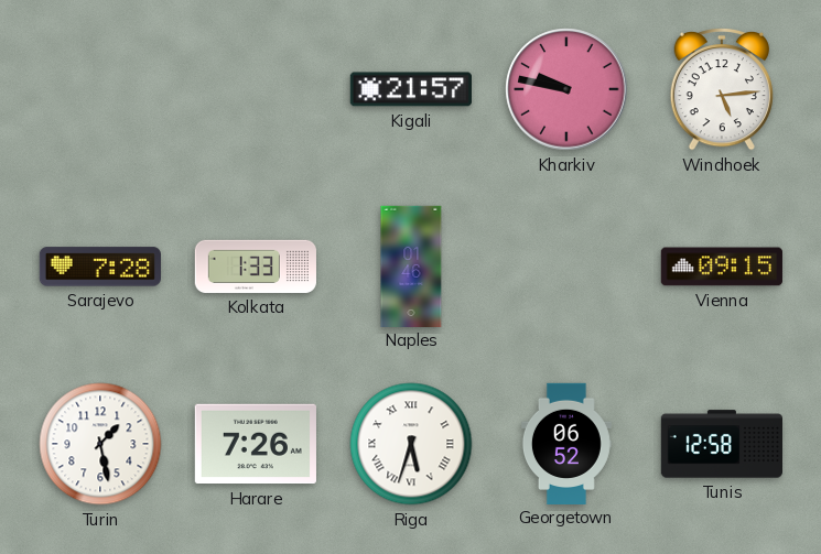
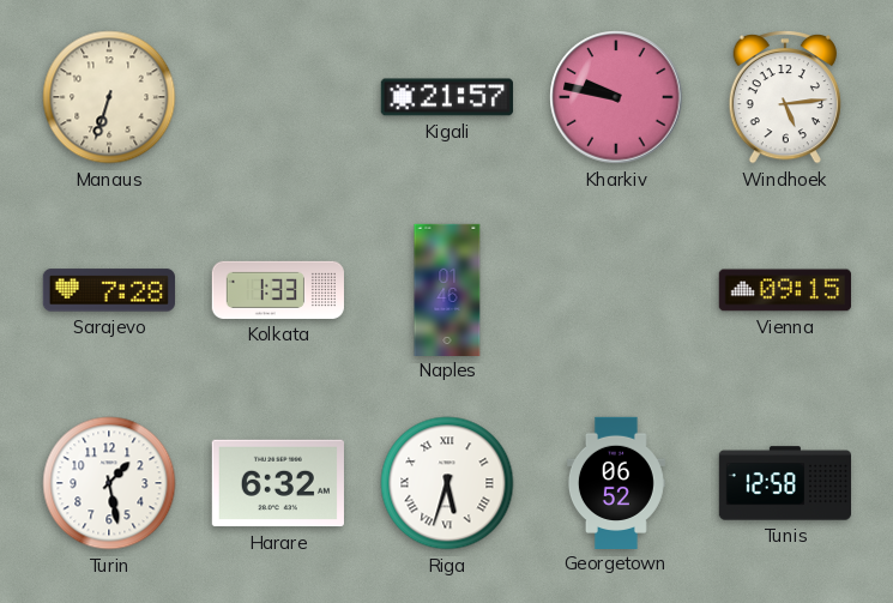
Manaus: none -> 6:33
Harare: 7:26 -> 6:32
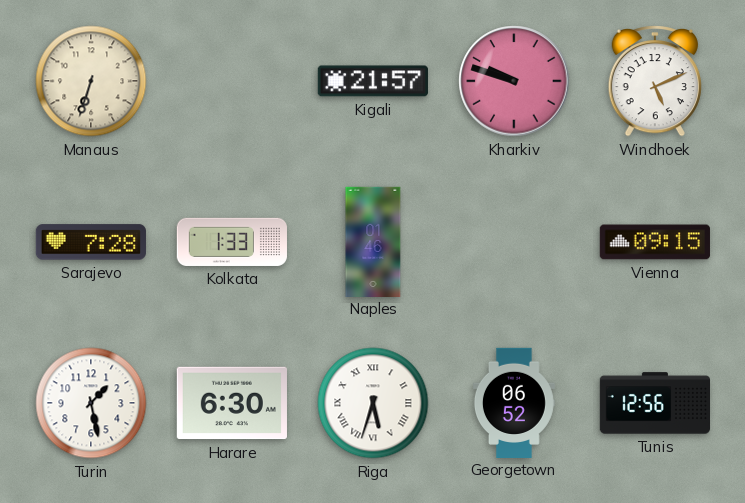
Kharkiv: 9:47 -> 9:48
Windhoek: 5:14 -> 5:11
Harare: 6:32 -> 6:30
Tunis: 12:58 -> 12:56
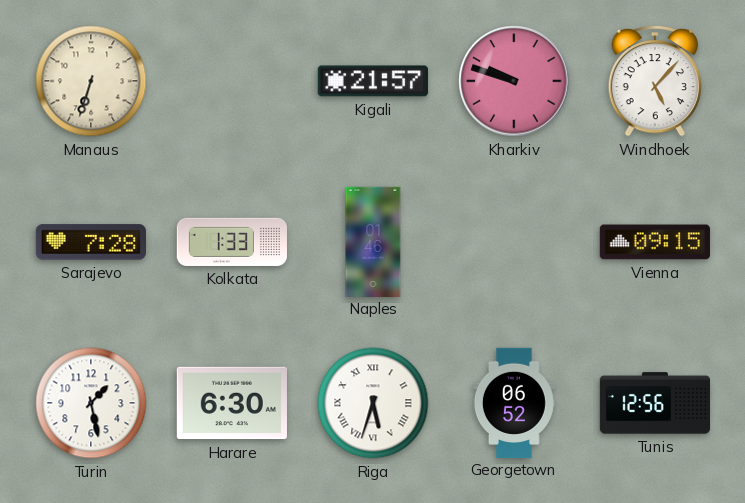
Windhoek: 5:11 -> 5:07
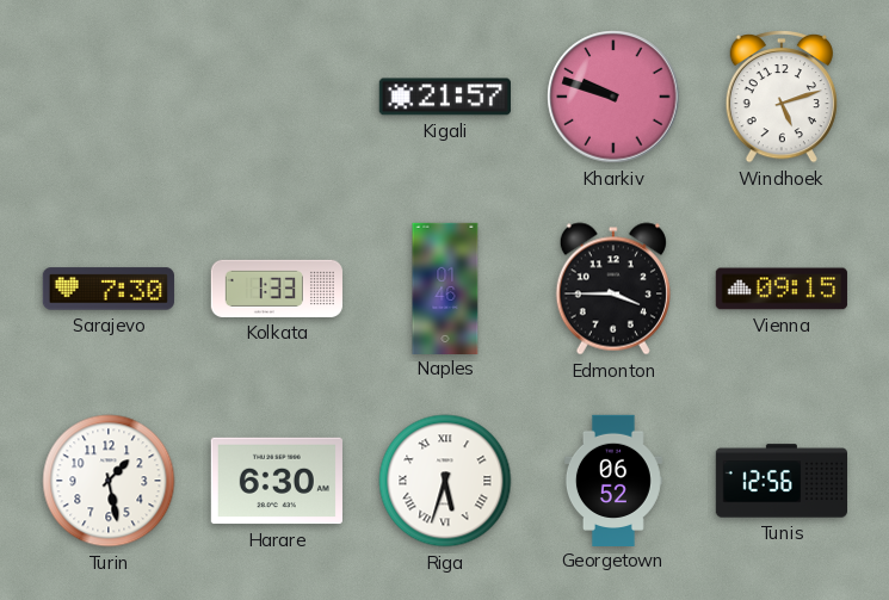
Manaus: 6:33 -> none
Windhoek: 5:07 -> 5:12
Sarajevo: 7:28 -> 7:30
Edmonton: none -> 3:45
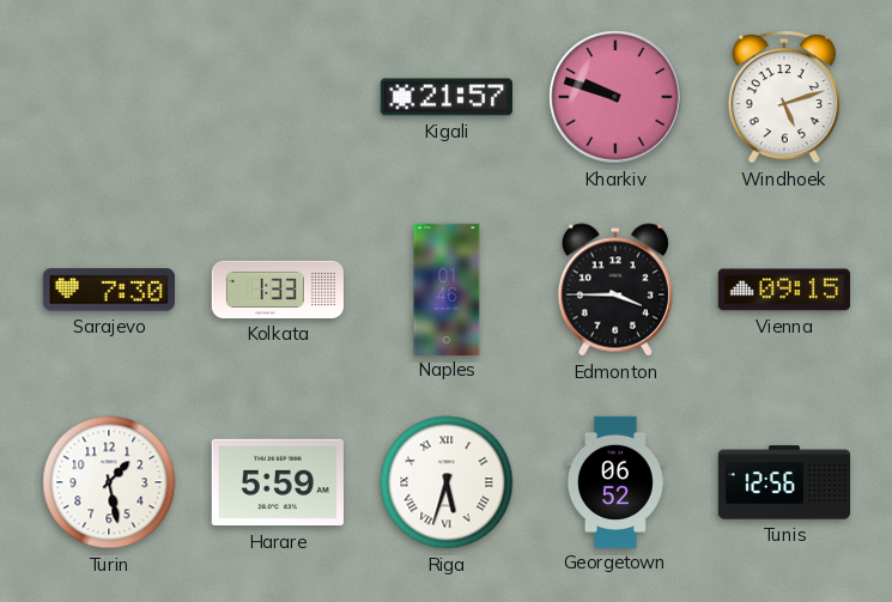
Harare: 6:30 -> 5:59
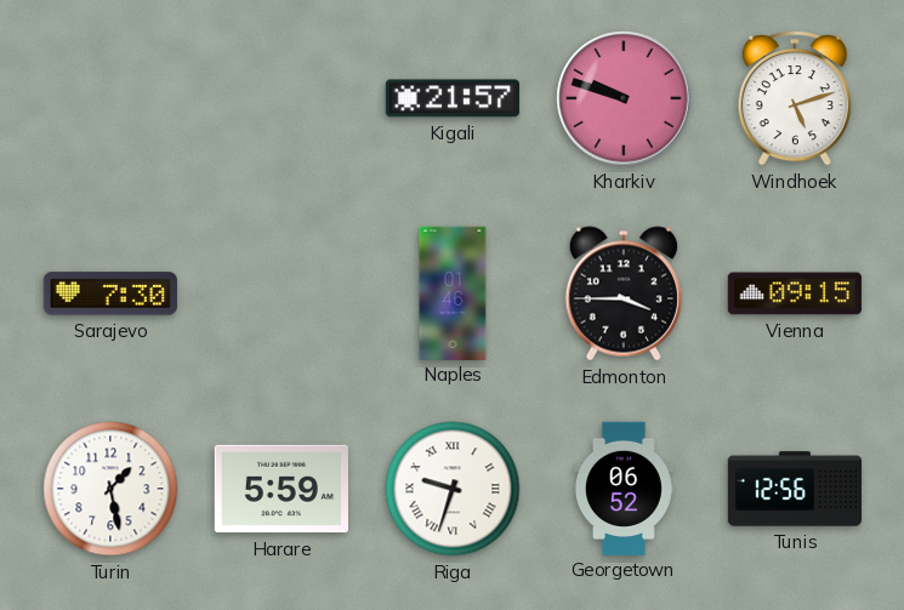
Kolkata: 1:33 -> none
Riga: 5:33 -> 9:33
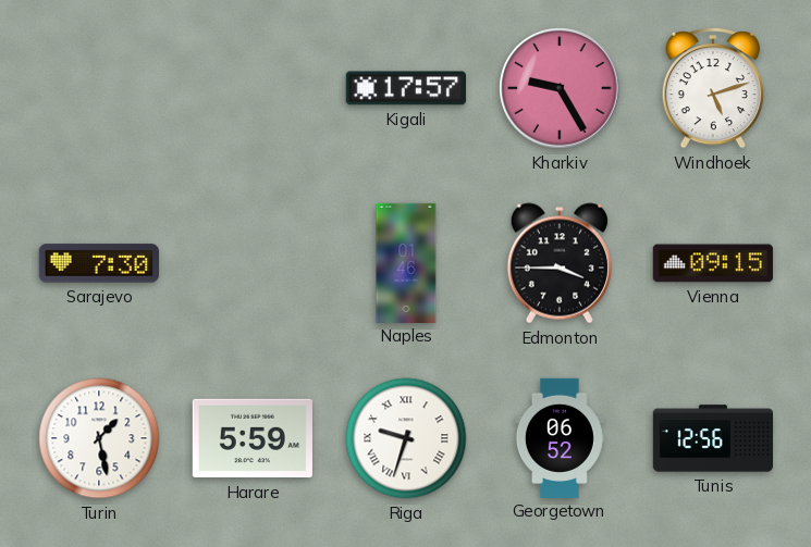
Kigali: 21:57 -> 17:57
Kharkiv: 9:48 -> 9:25
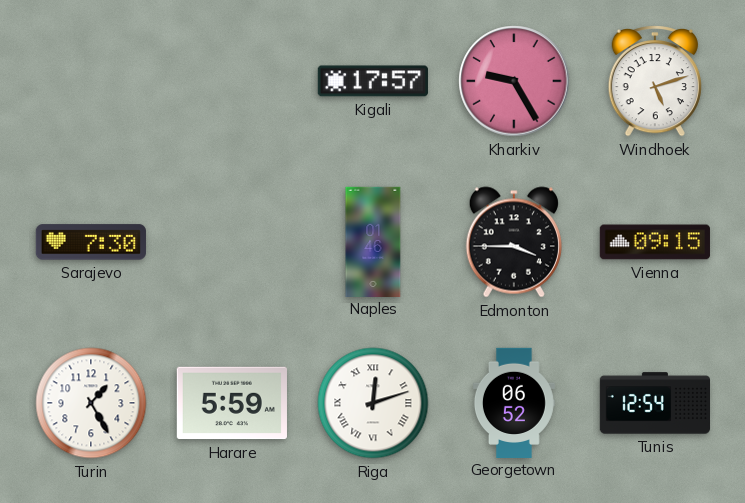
Turin: 1:28 -> 1:25
Riga: 9:33 -> 12:12
Tunis: 12:56 -> 12:54
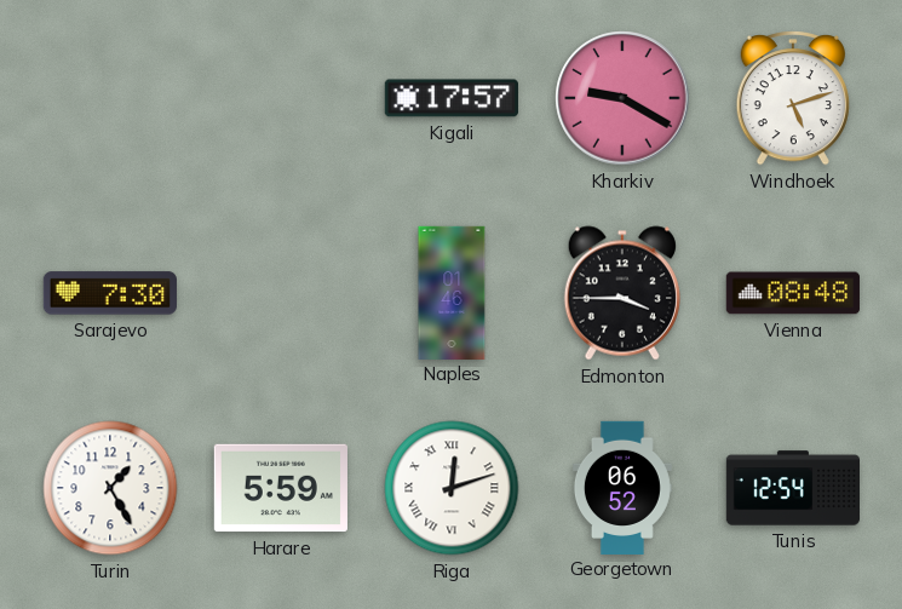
Kharkiv: 9:25 -> 9:20
Vienna: 09:15 -> 08:48
